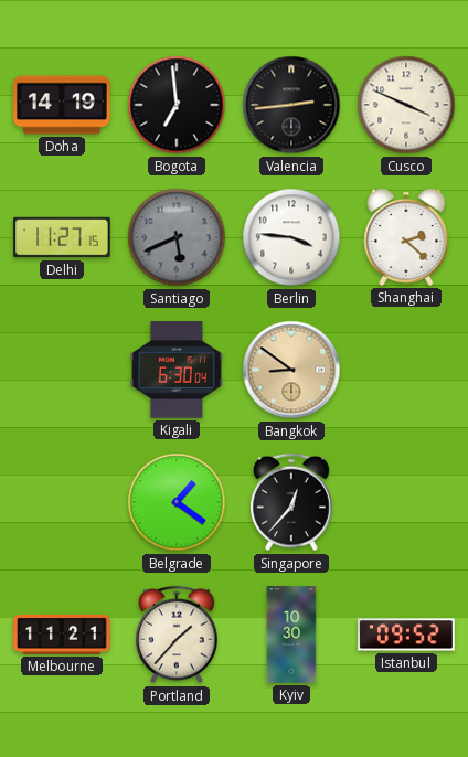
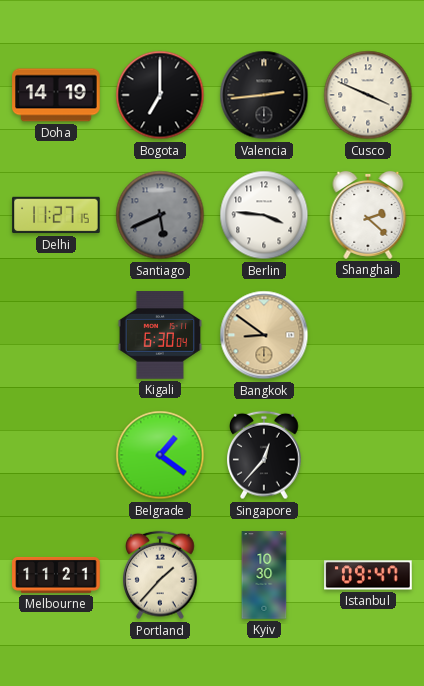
Bogota: 6:59 -> 7:00
Istanbul: 09:52 -> 09:47
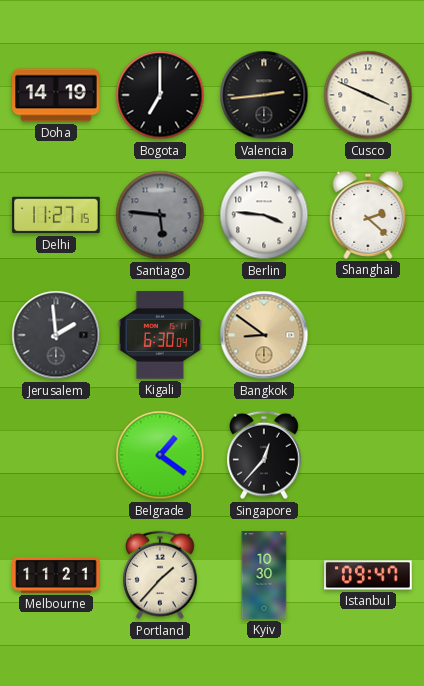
Santiago: 5:41 -> 5:46
Jerusalem: none -> 1:59
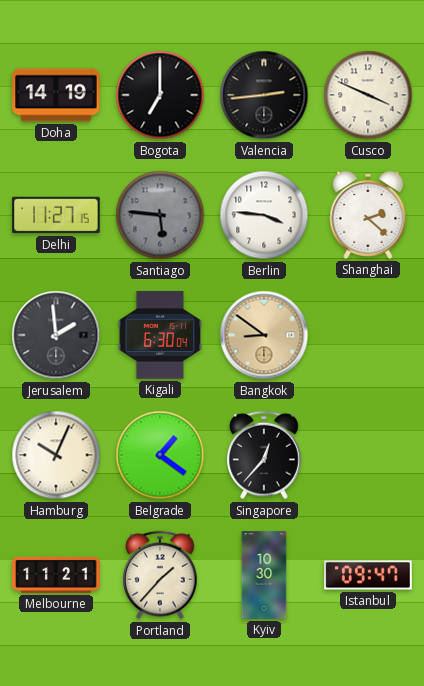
Hamburg: none -> 10:04
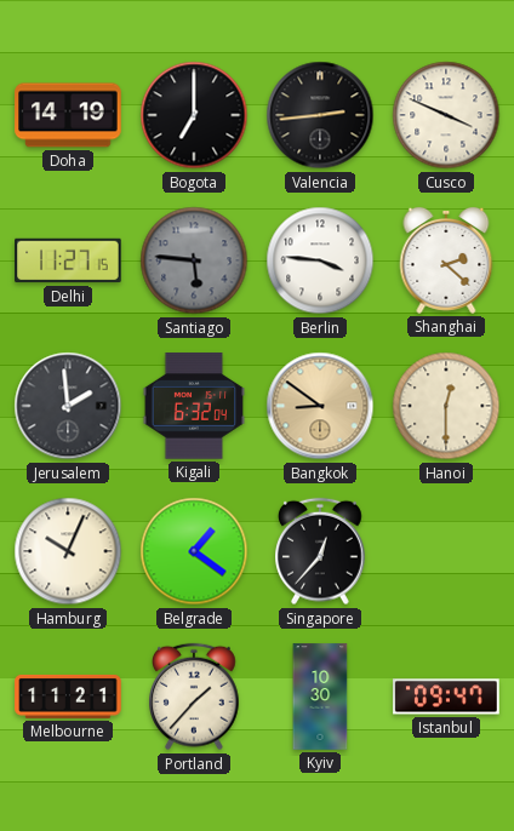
Kigali: 6:30 -> 6:32
Hanoi: none -> 12:30
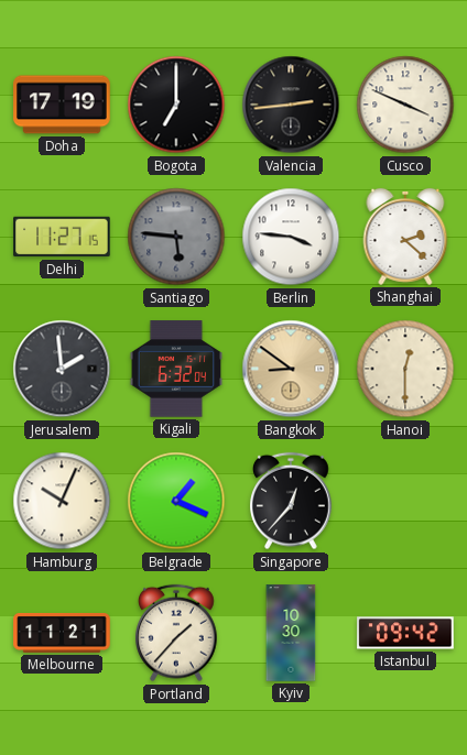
Doha: 14:19 -> 17:19
Belgrade: 1:21 -> 1:19
Istanbul: 09:47 -> 09:42
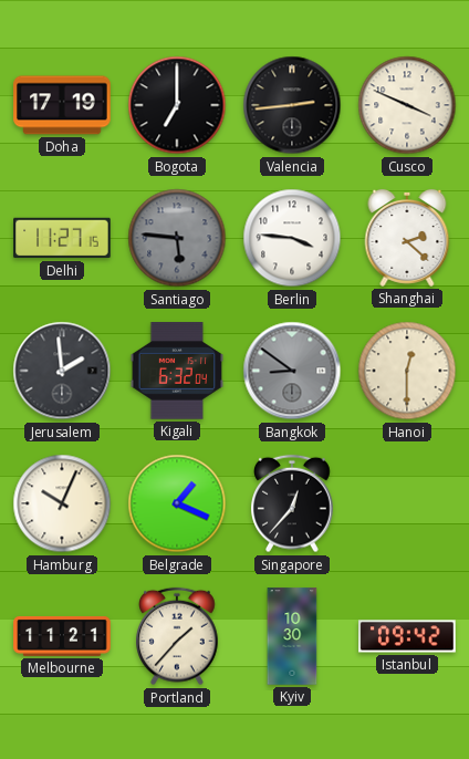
Bangkok dial: champagne -> grey
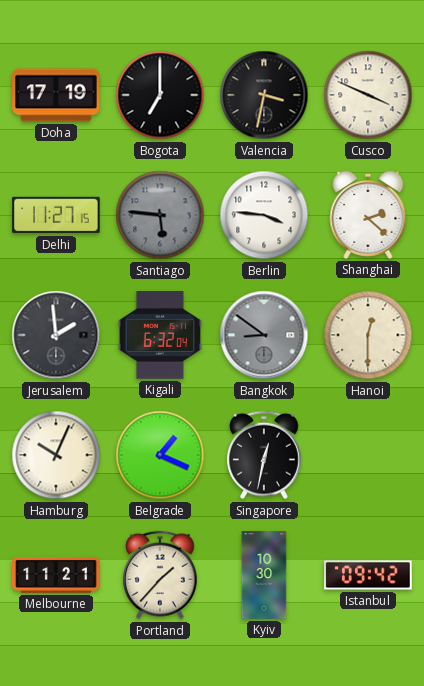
Valencia: 2:44 -> 3:32
Singapore: 12:37 -> 12:32
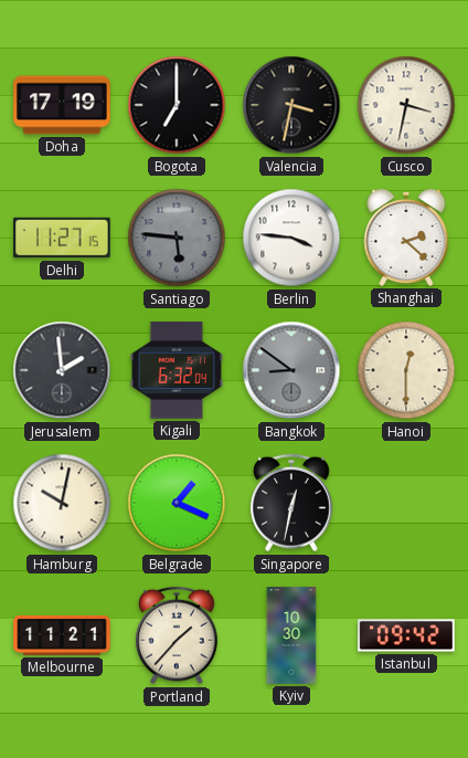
Cusco: 3:49 -> 3:32
Hamburg: 10:04 -> 10:02
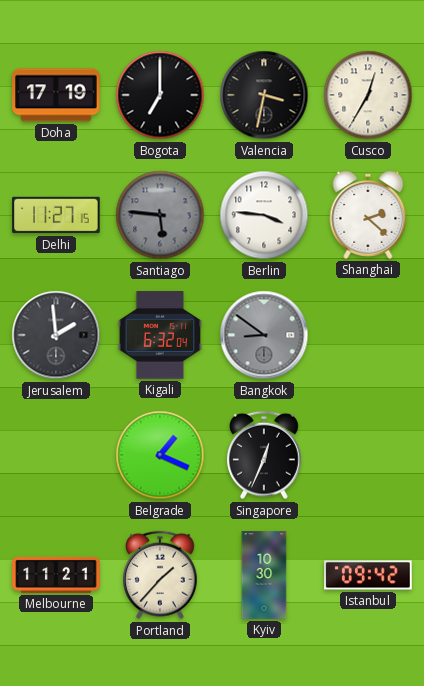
Cusco: 3:32 -> 12:35
Hanoi: 12:30 -> none
Hamburg: 10:02 -> none
Singapore: 12:32 -> 12:34
